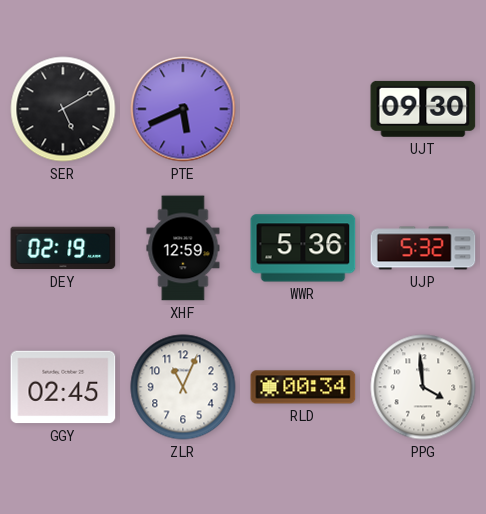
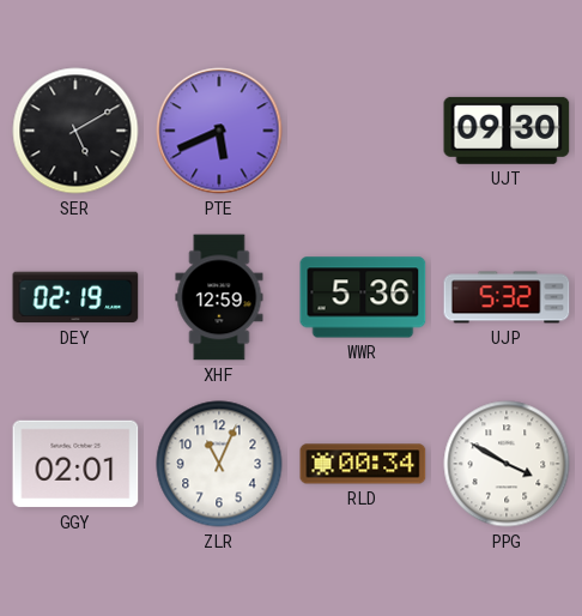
GGY: 02:45 -> 02:01
PPG: 3:59 -> 3:50
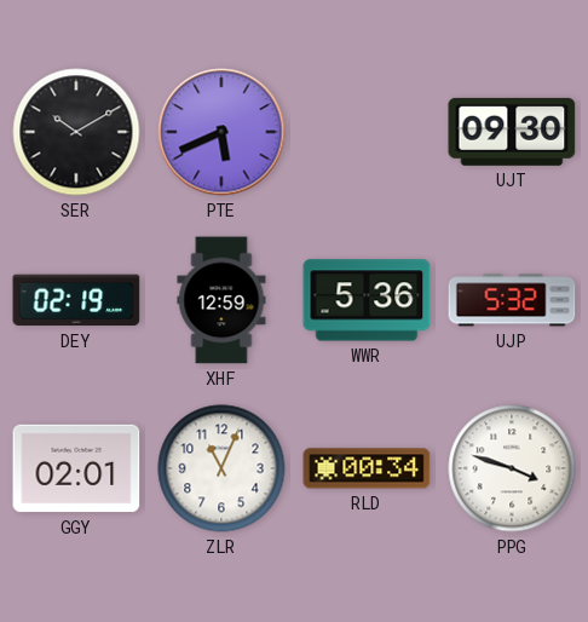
SER: 5:10 -> 10:10
PPG: 3:50 -> 3:48
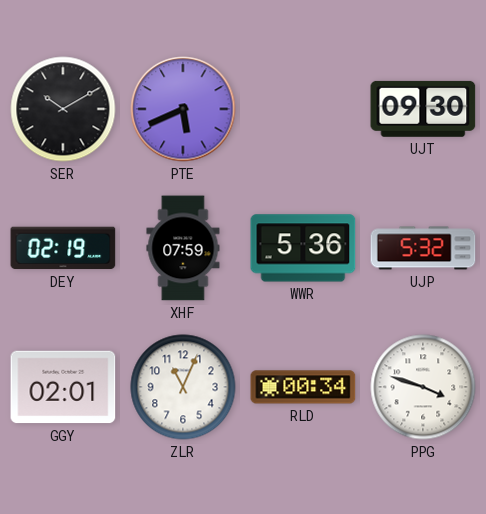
XHF: 12:59 -> 07:59
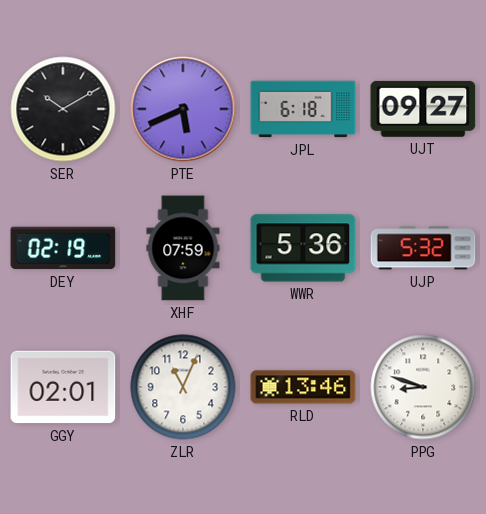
JPL: none -> 6:18
UJT: 09:30 -> 09:27
RLD: 00:34 -> 13:46
PPG: 3:48 -> 8:48
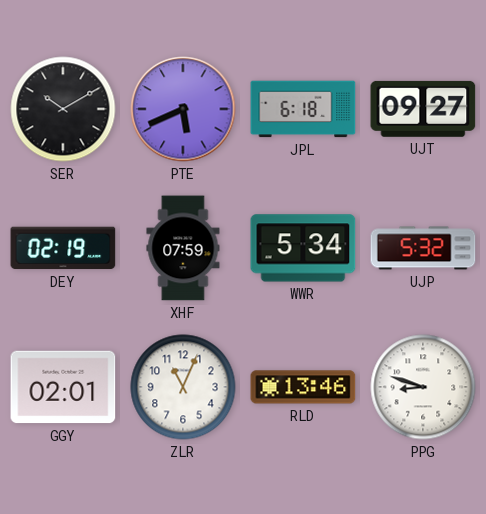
WWR: 5:36 -> 5:34
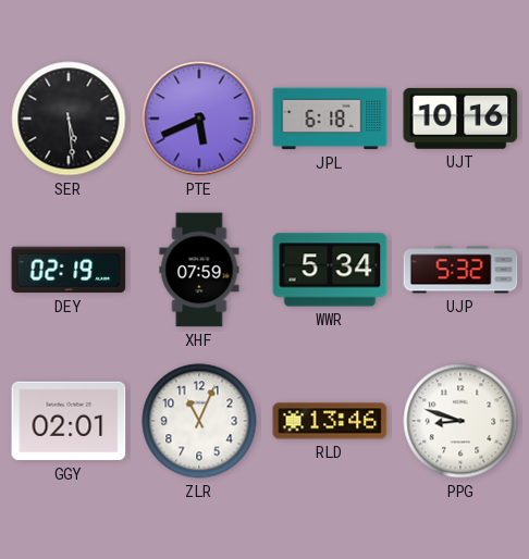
SER: 10:10 -> 5:29
UJT: 09:27 -> 10:16
